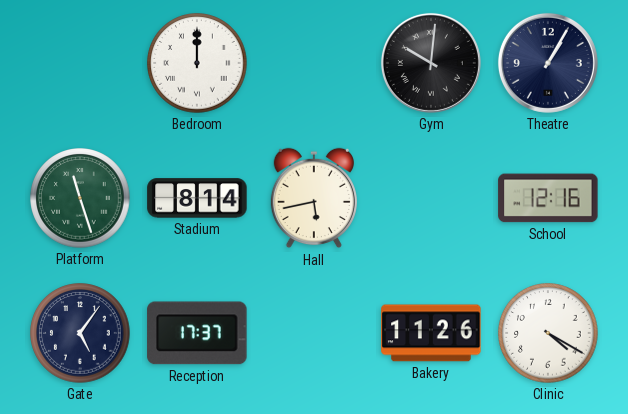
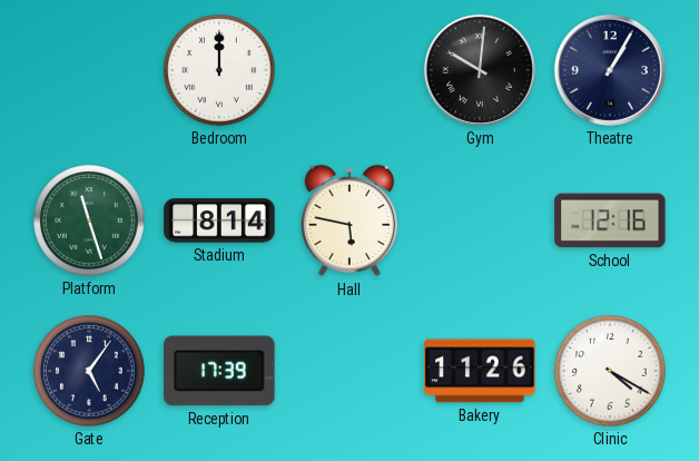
Hall: 5:43 -> 5:47
Reception: 17:37 -> 17:39
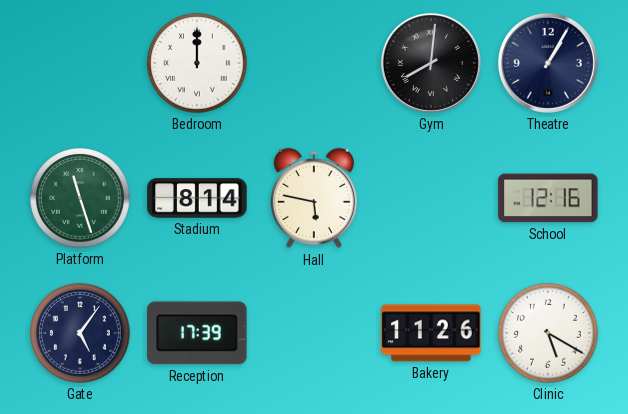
Gym: 10:01 -> 8:01
Clinic: 4:20 -> 5:20
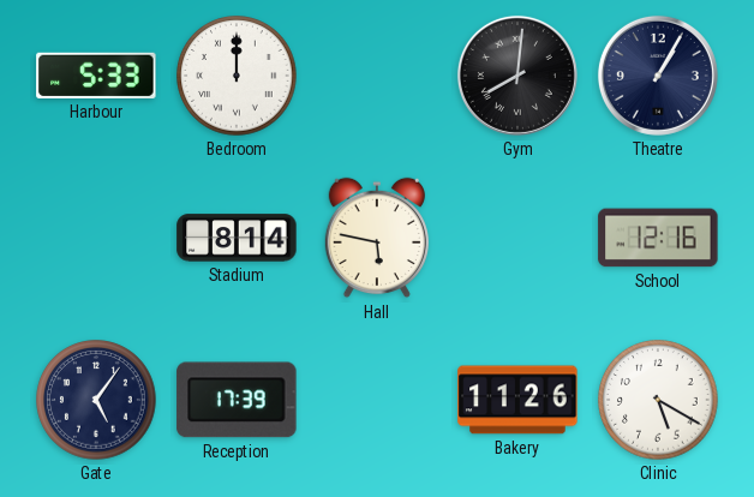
Harbour: none -> 5:33
Platform: 11:27 -> none
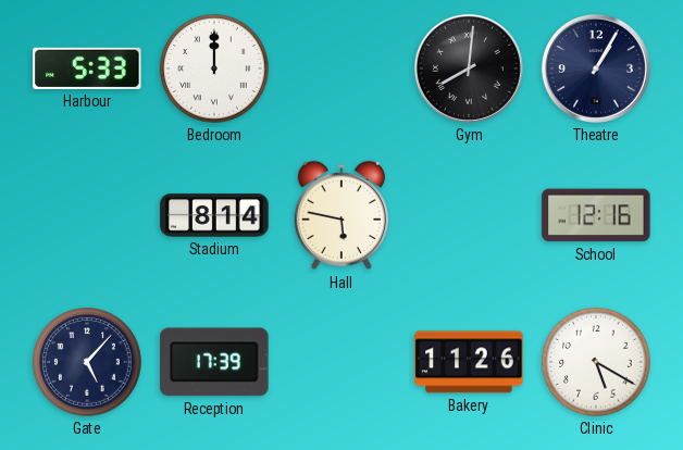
Gate: 5:06 -> 5:07
